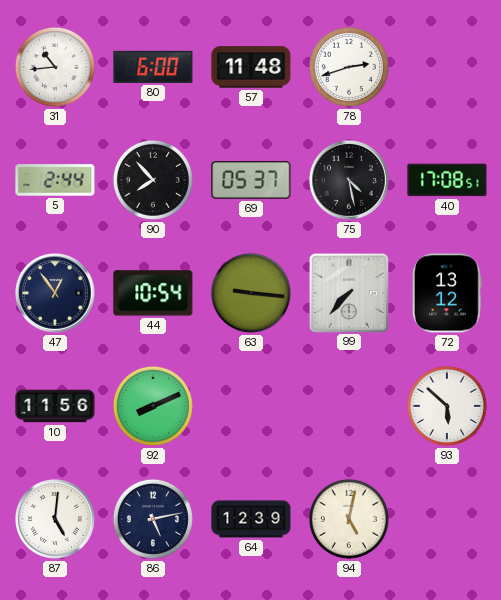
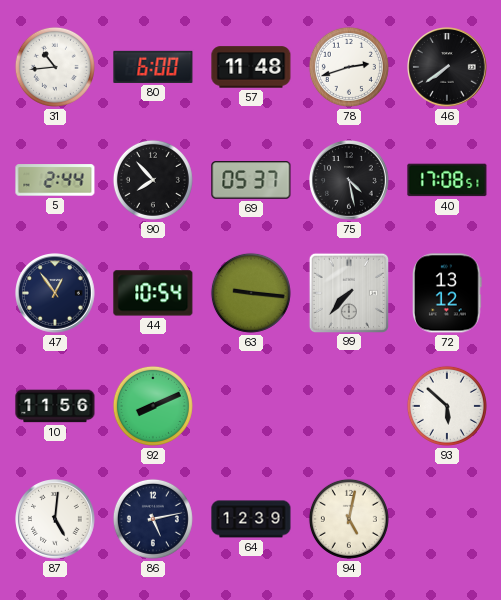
46: none -> 7:39
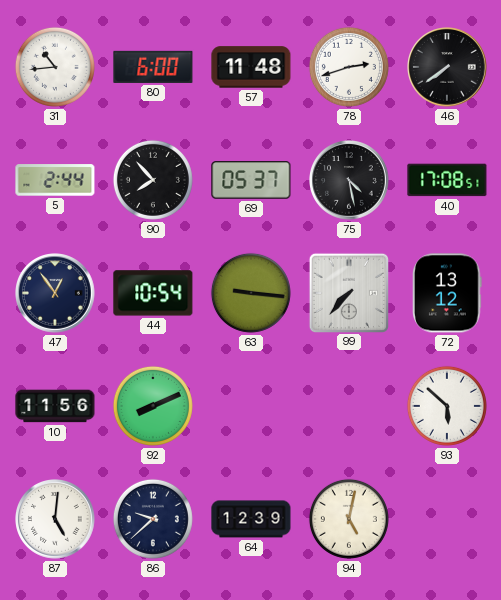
86: 5:13 -> 9:38
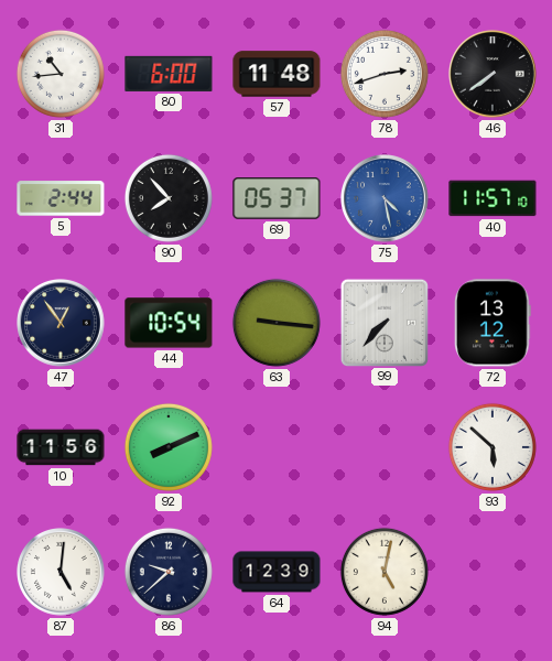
75 dial: black -> blue
40: 17:08 -> 11:57
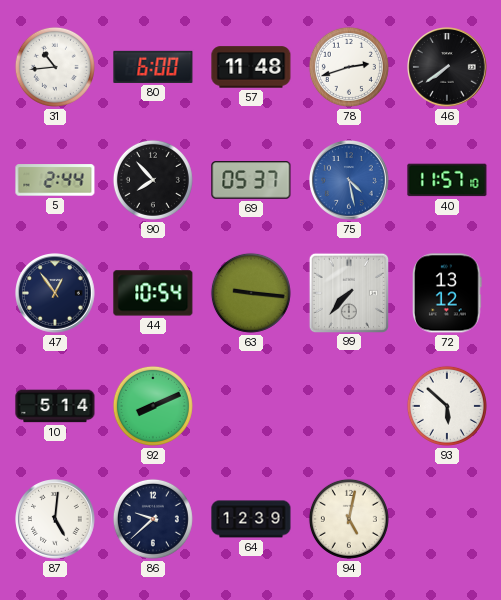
10: 11:56 -> 5:14
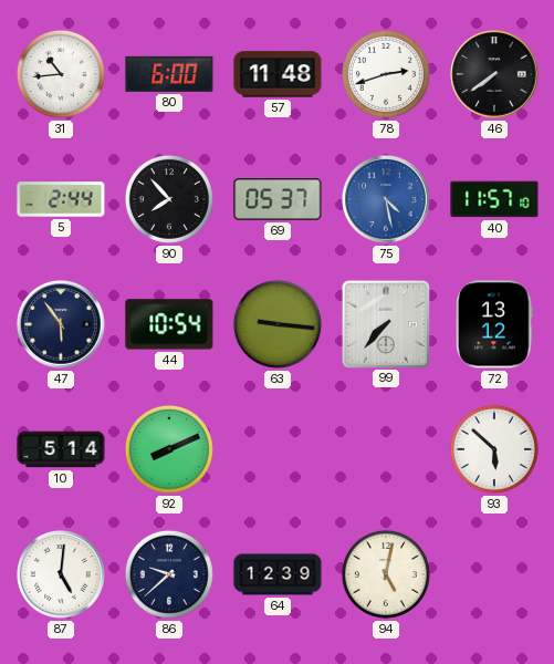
47: 12:54 -> 5:54
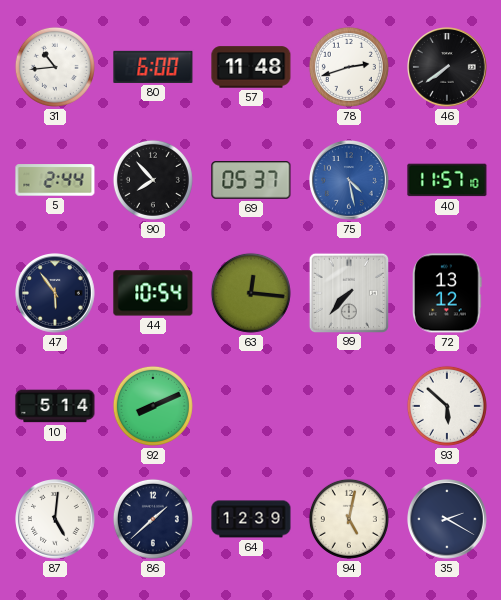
63: 9:16 -> 12:16
86: 9:38 -> 1:38
35: none -> 2:20
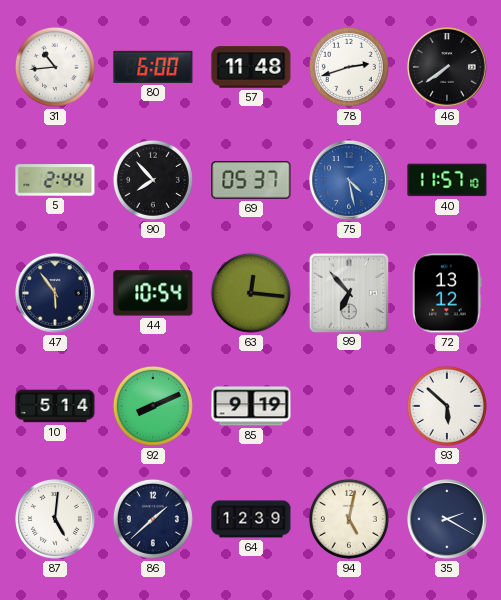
99: 7:37 -> 6:53
85: none -> 9:19
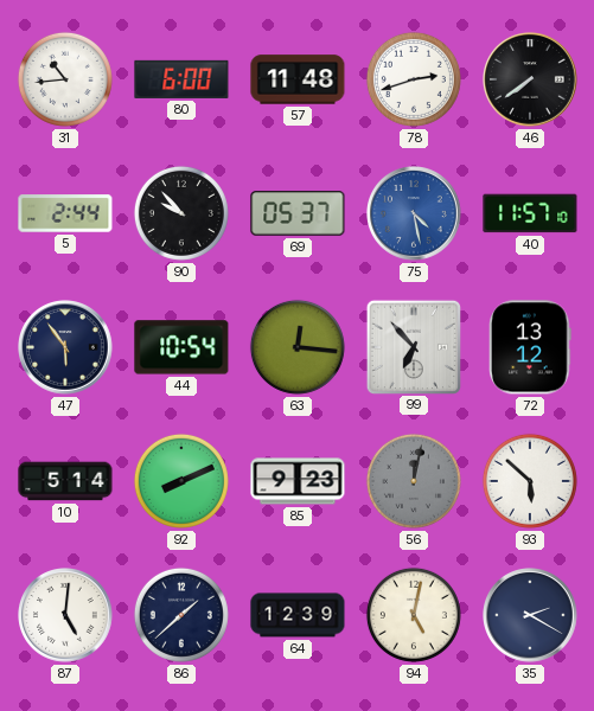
90: 7:53 -> 9:53
85: 9:19 -> 9:23
56: none -> 12:02
